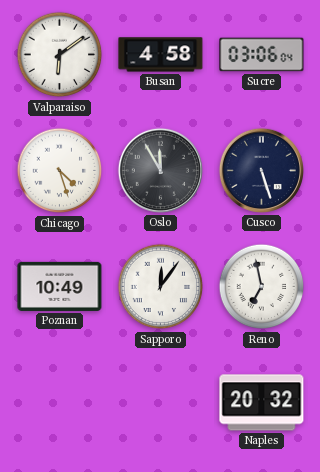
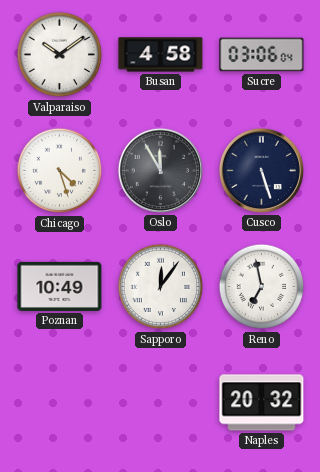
Valparaiso: 6:09 -> 10:09
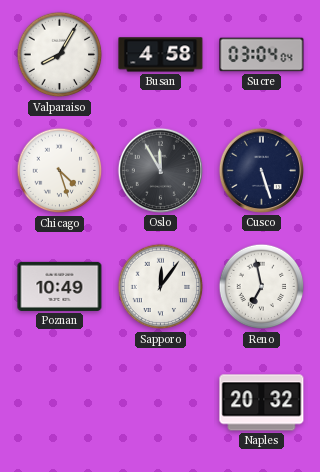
Valparaiso: 10:09 -> 8:05
Sucre: 03:06 -> 03:04
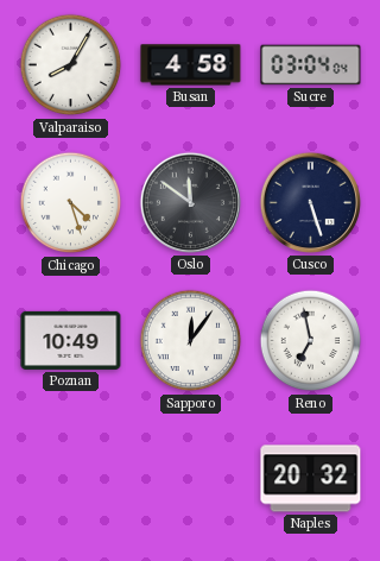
Oslo: 11:55 -> 11:51
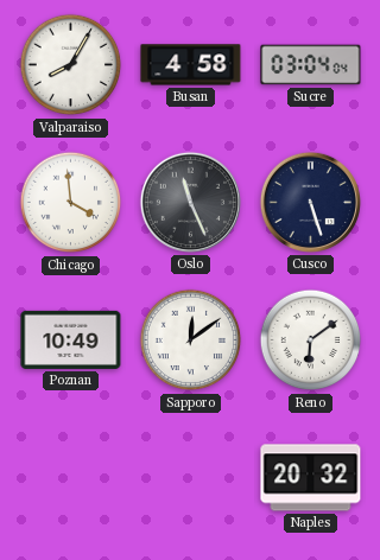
Chicago: 4:27 -> 3:59
Oslo: 11:51 -> 11:26
Sapporo: 12:06 -> 12:09
Reno: 6:58 -> 6:09
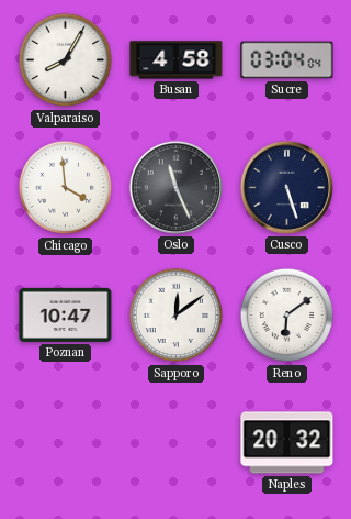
Poznan: 10:49 -> 10:47
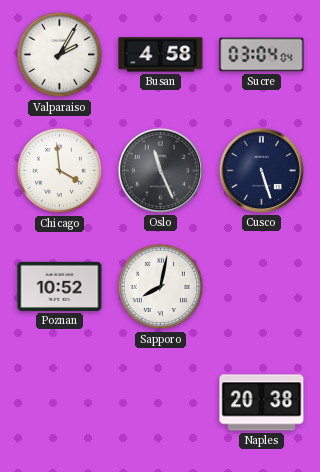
Valparaiso: 8:05 -> 2:05
Poznan: 10:47 -> 10:52
Sapporo: 12:09 -> 8:02
Reno: 6:09 -> none
Naples: 20:32 -> 20:38
